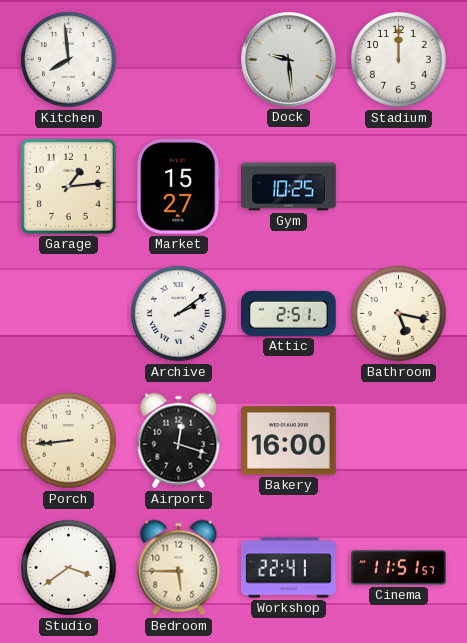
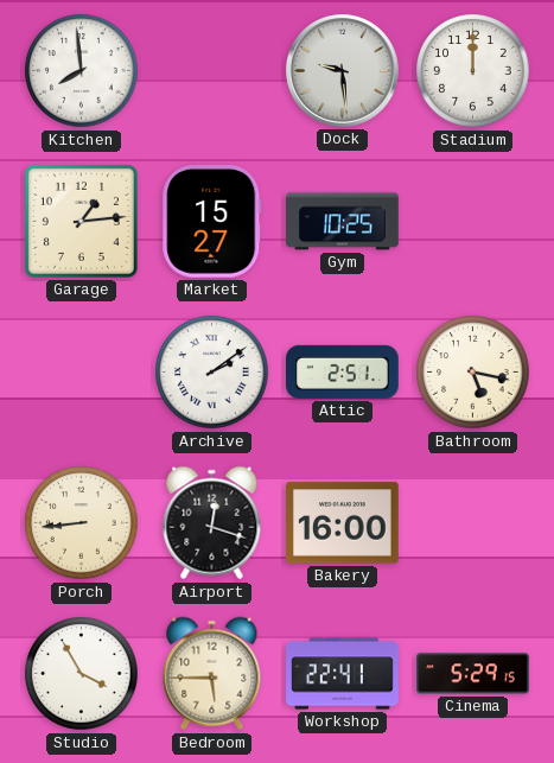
Studio: 3:39 -> 3:55
Cinema: 11:51 -> 5:29
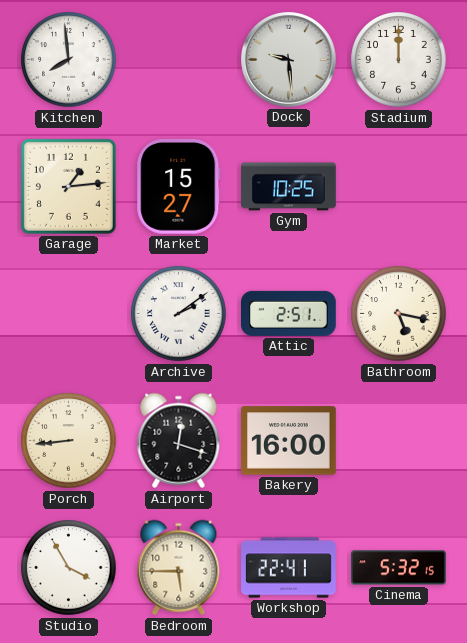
Cinema: 5:29 -> 5:32
